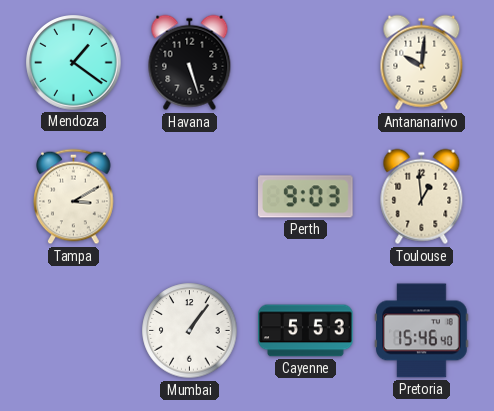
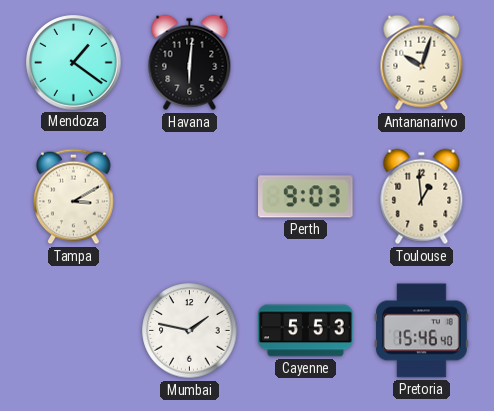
Havana: 5:27 -> 6:01
Antananarivo: 10:01 -> 10:03
Mumbai: 1:06 -> 1:47
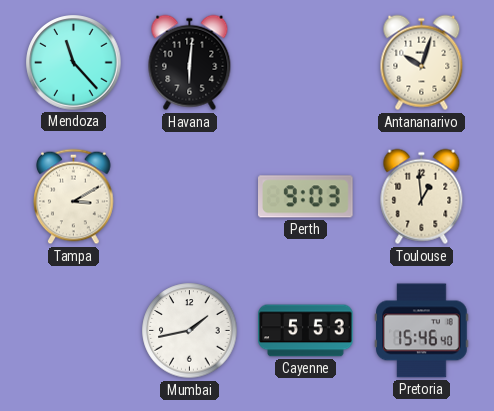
Mendoza: 1:21 -> 11:23
Mumbai: 1:47 -> 1:43
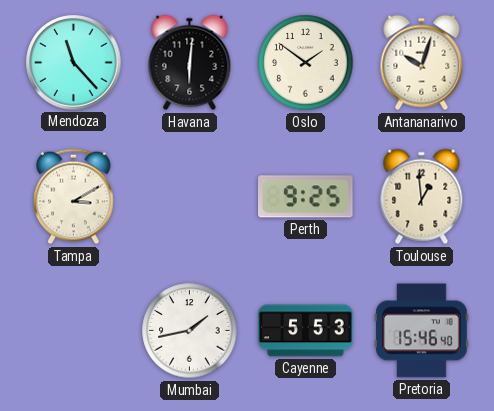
Oslo: none -> 1:51
Perth: 9:03 -> 9:25
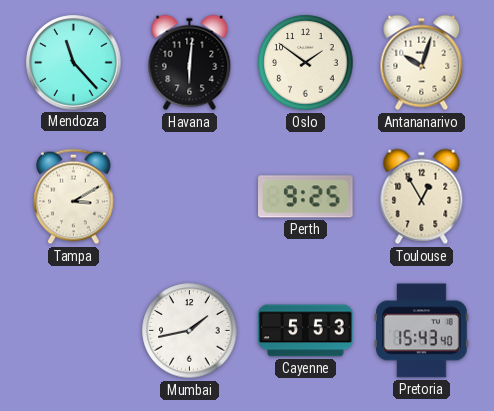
Toulouse: 12:59 -> 12:55
Pretoria: 15:46 -> 15:43
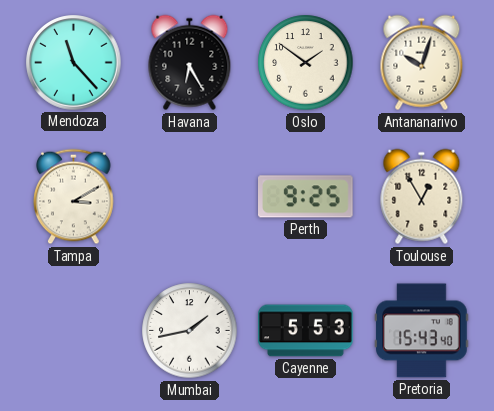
Havana: 6:01 -> 6:25
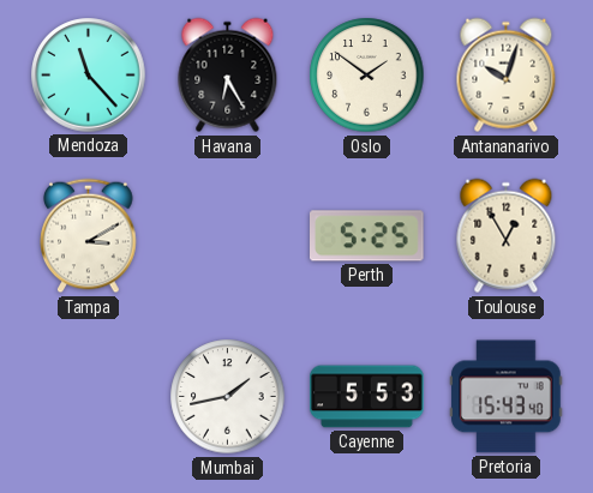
Perth: 9:25 -> 5:25
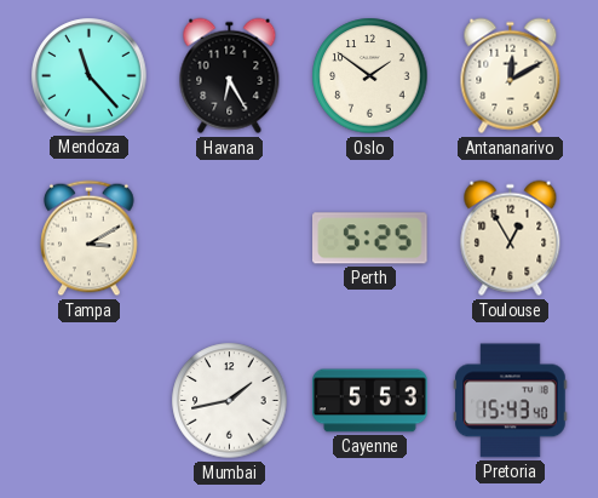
Antananarivo: 10:03 -> 12:10
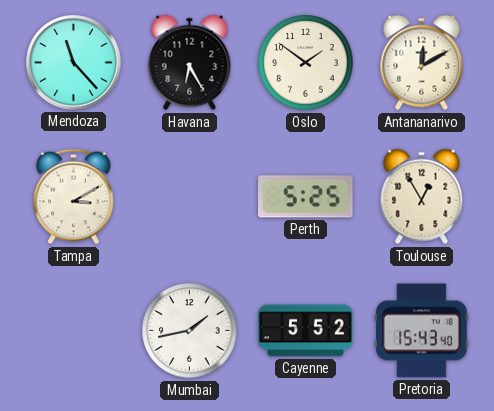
Cayenne: 5:53 -> 5:52
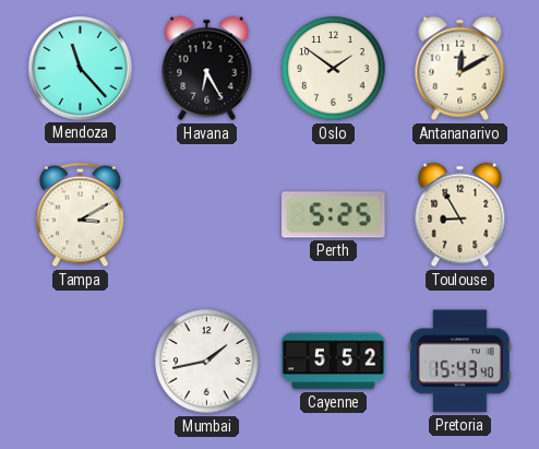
Toulouse: 12:55 -> 8:55
